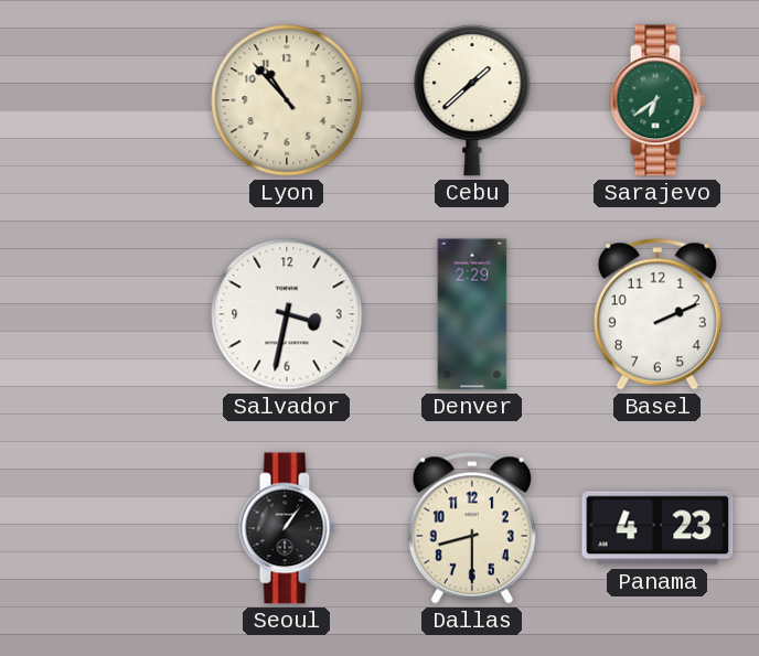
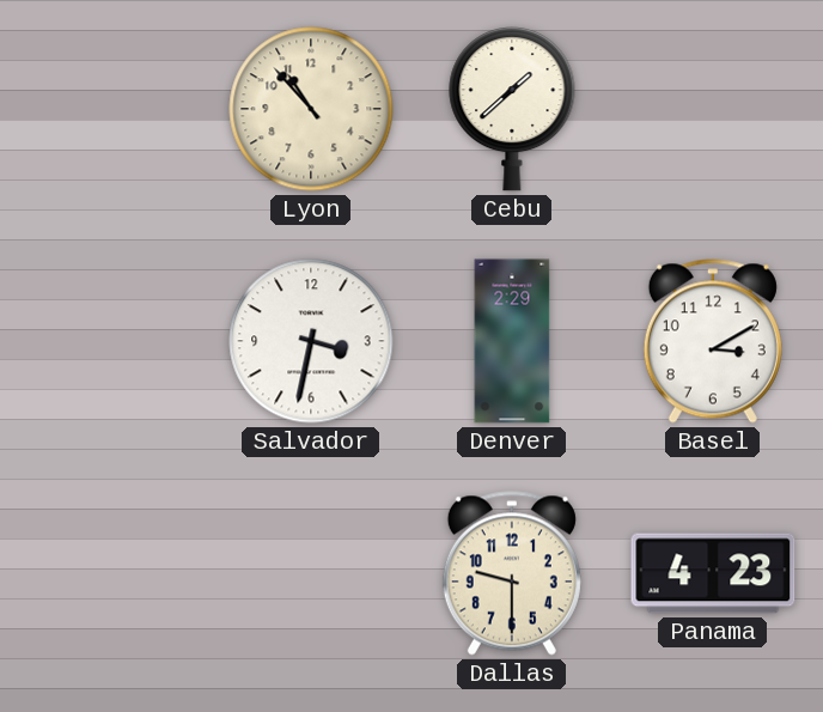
Sarajevo: 6:39 -> none
Basel: 2:11 -> 3:10
Seoul: 1:06 -> none
Dallas: 8:30 -> 9:30
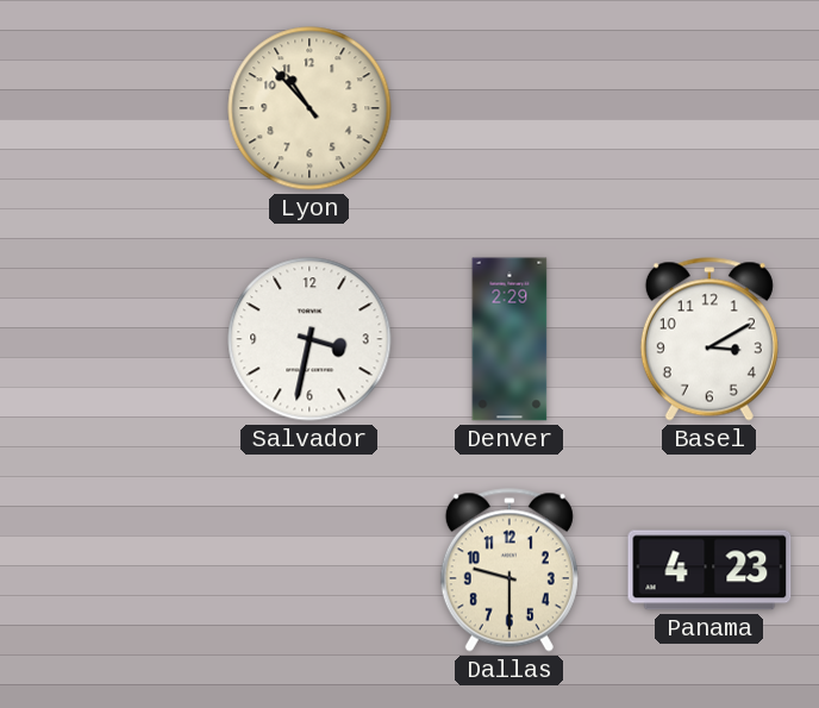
Cebu: 1:38 -> none
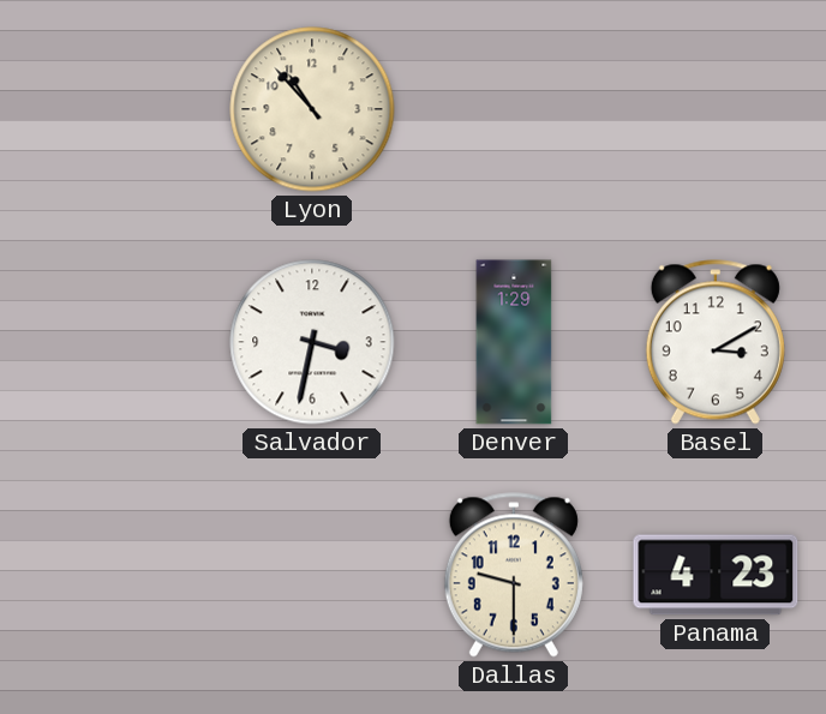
Denver: 2:29 -> 1:29
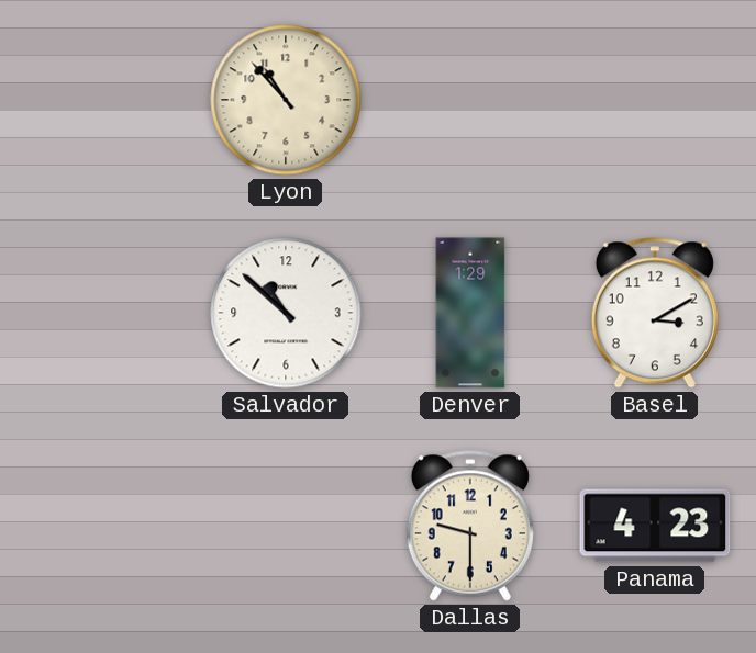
Salvador: 3:32 -> 10:52
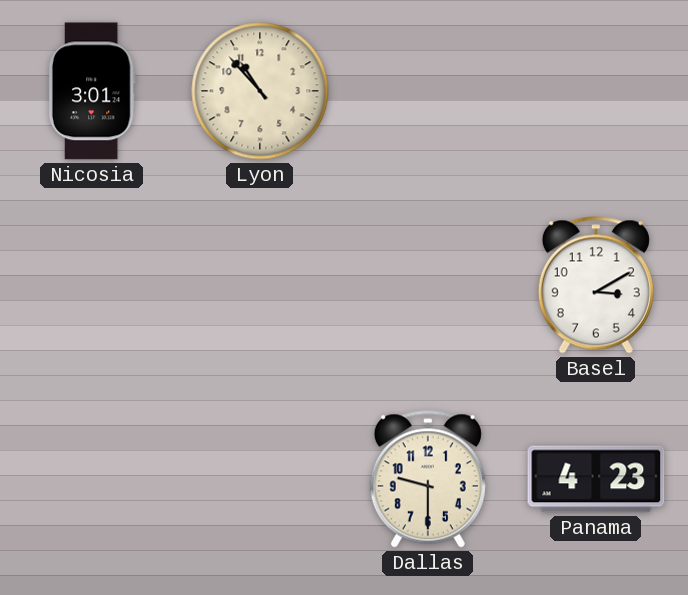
Nicosia: none -> 3:01
Salvador: 10:52 -> none
Denver: 1:29 -> none
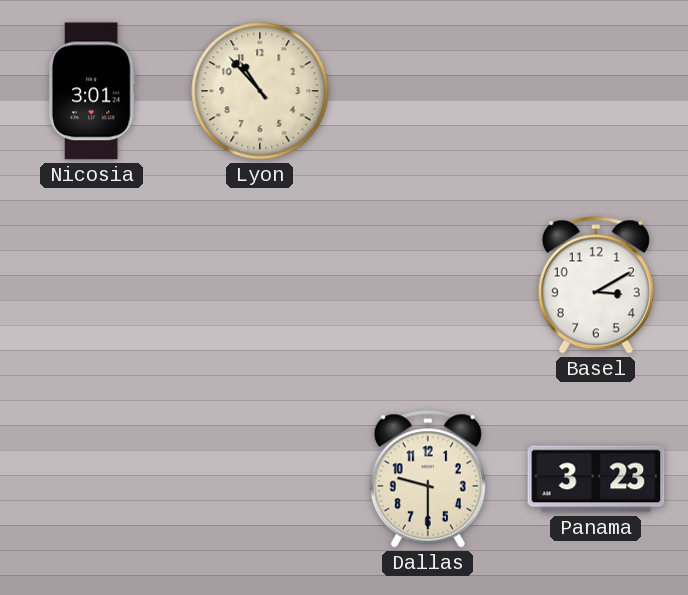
Panama: 4:23 -> 3:23
